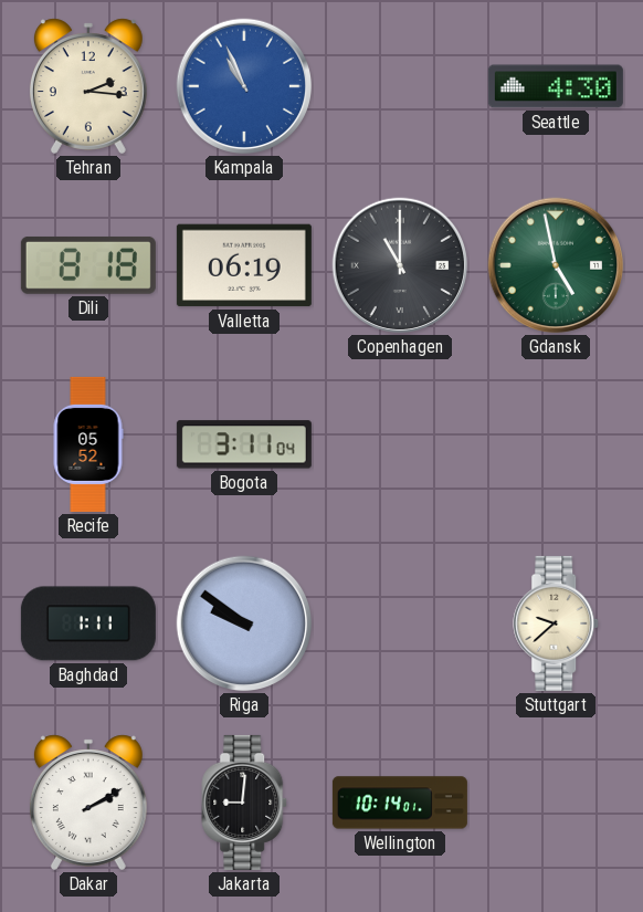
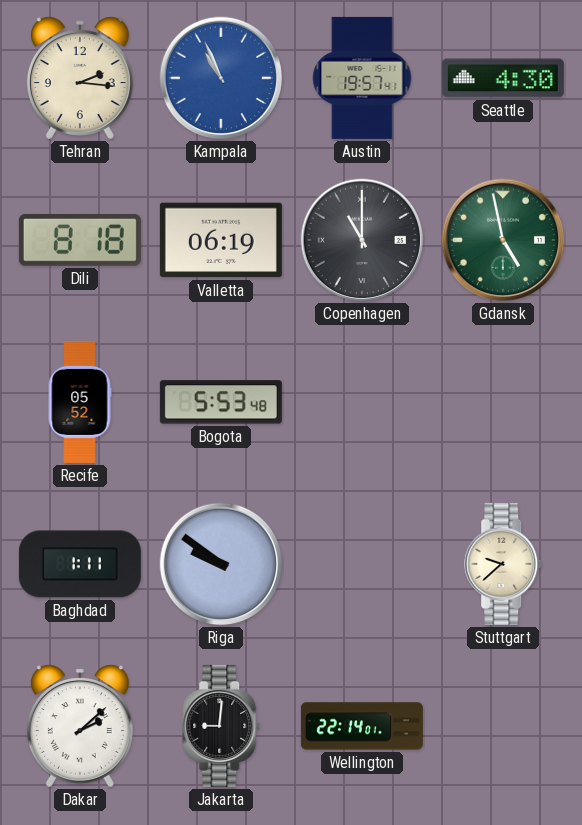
Austin: none -> 19:57
Bogota: 3:11 -> 5:53
Dakar: 2:10 -> 2:08
Wellington: 10:14 -> 22:14
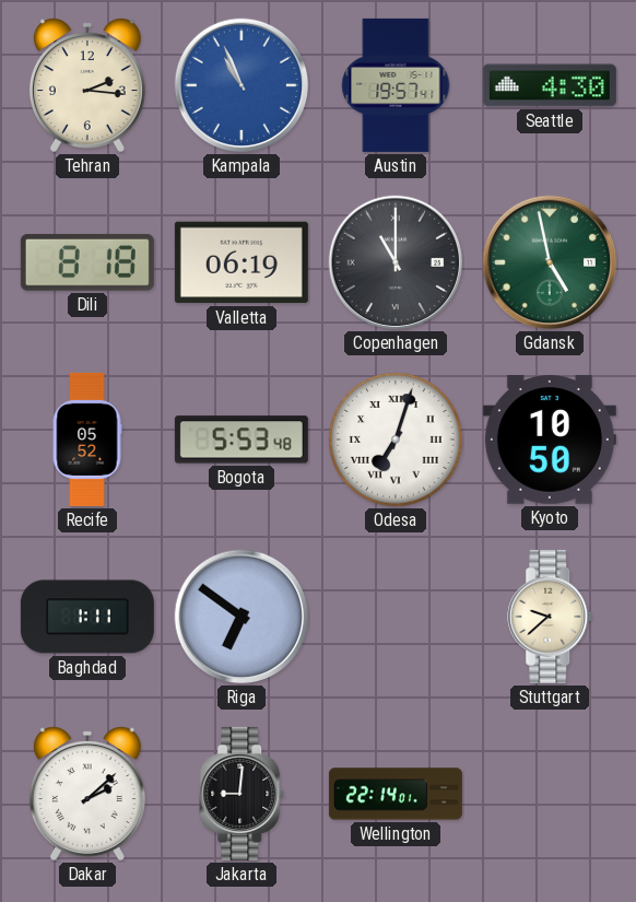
Odesa: none -> 7:03
Kyoto: none -> 10:50
Riga: 9:51 -> 6:51
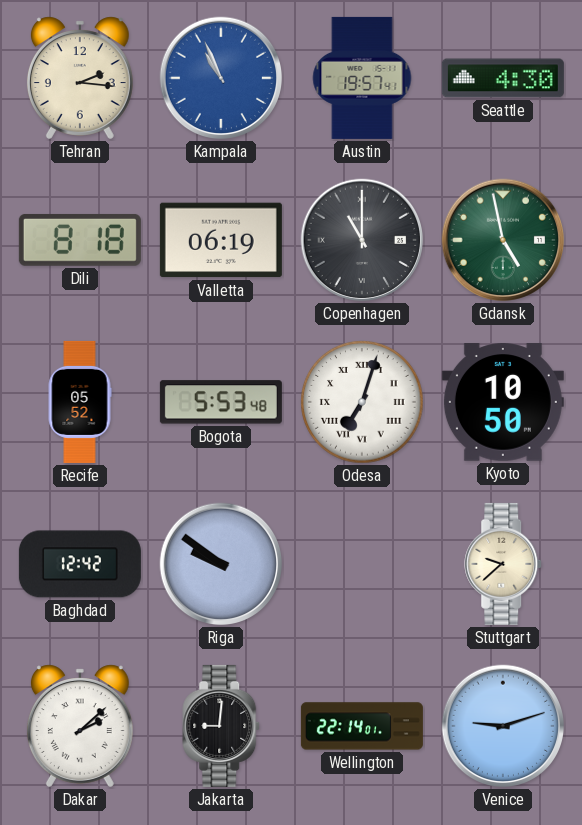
Baghdad: 1:11 -> 12:42
Riga: 6:51 -> 9:51
Venice: none -> 9:12
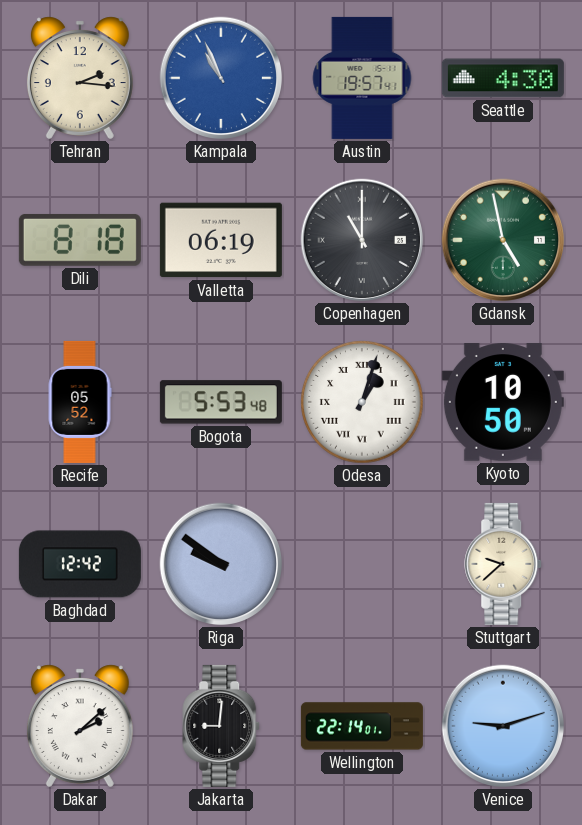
Odesa: 7:03 -> 1:03
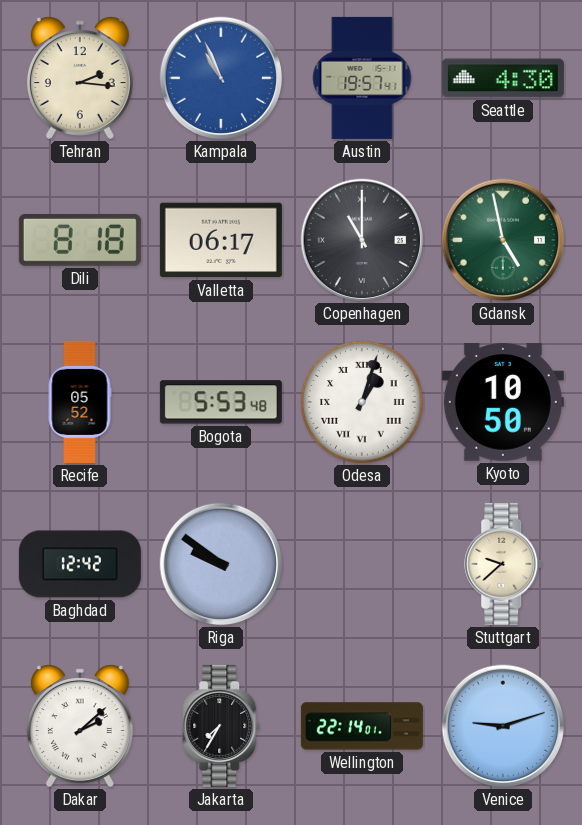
Valletta: 06:19 -> 06:17
Jakarta: 9:01 -> 7:35
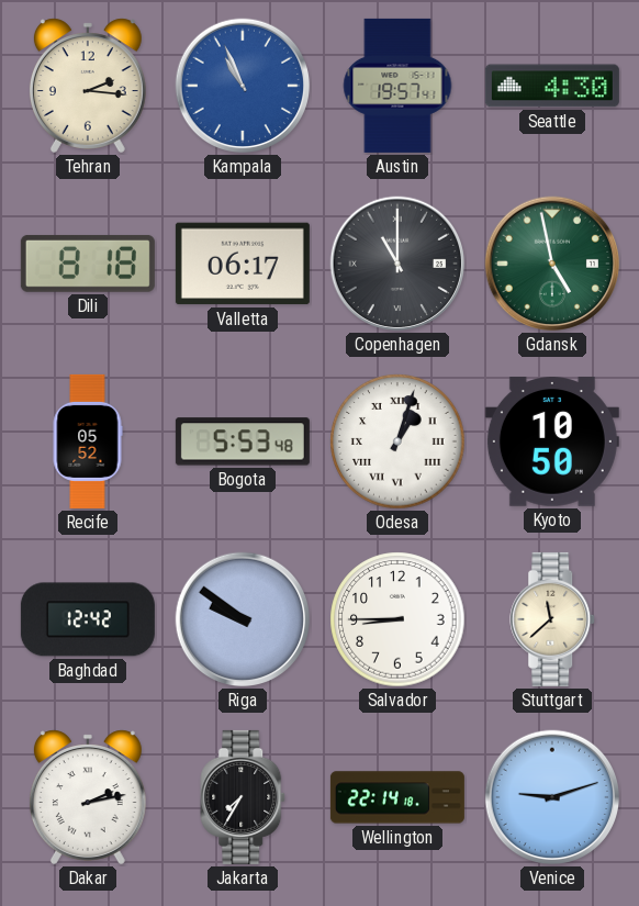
Salvador: none -> 8:45
Stuttgart: 9:38 -> 11:38
Dakar: 2:08 -> 2:13
Wellington: 22:14:01 -> 22:14:18
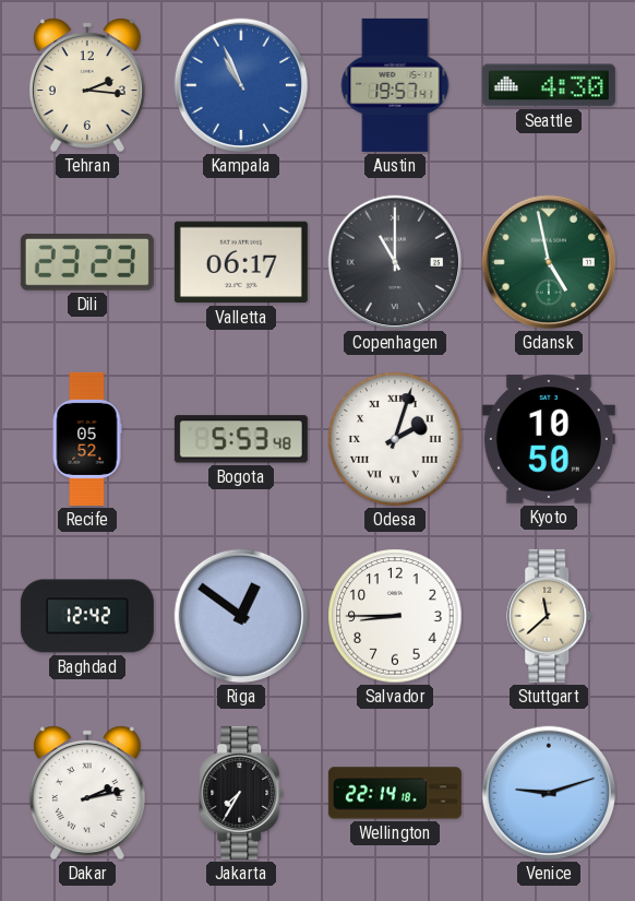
Dili: 8:18 -> 23:23
Odesa: 1:03 -> 2:03
Riga: 9:51 -> 12:51
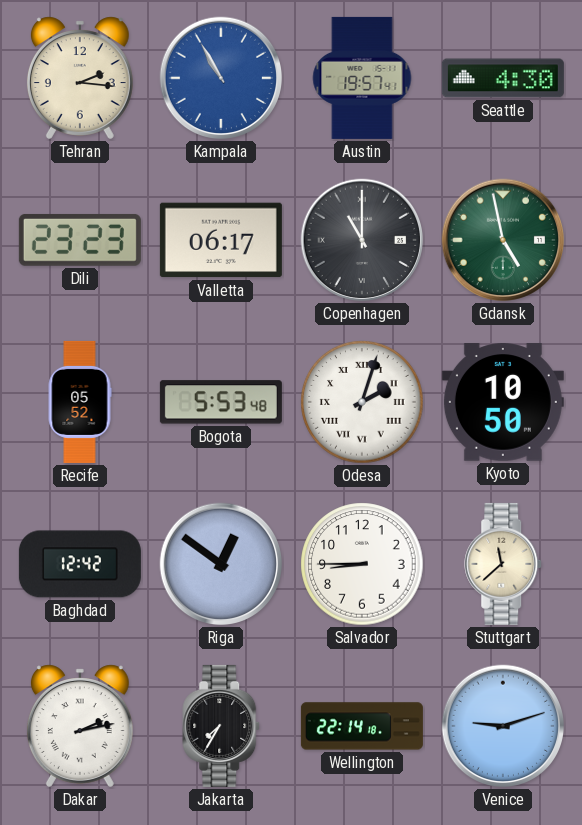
Kampala: 10:56 -> 10:55
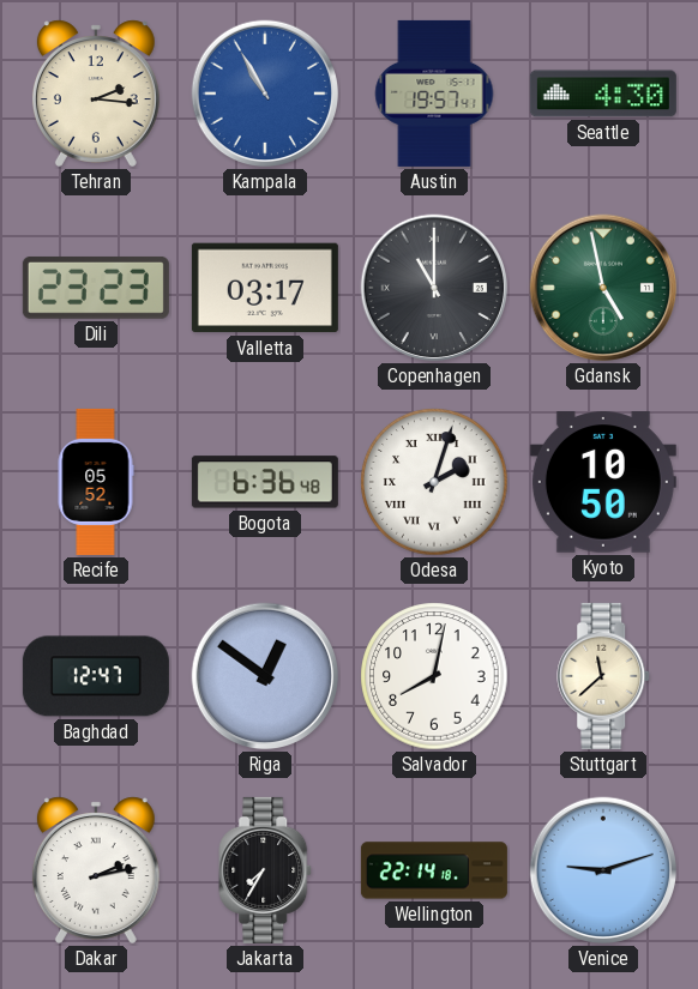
Valletta: 06:17 -> 03:17
Bogota: 5:53 -> 6:36
Baghdad: 12:42 -> 12:47
Salvador: 8:45 -> 8:02
